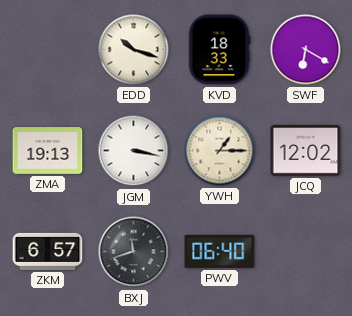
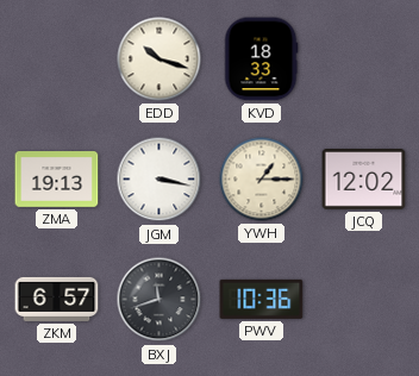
SWF: 6:20 -> none
PWV: 06:40 -> 10:36
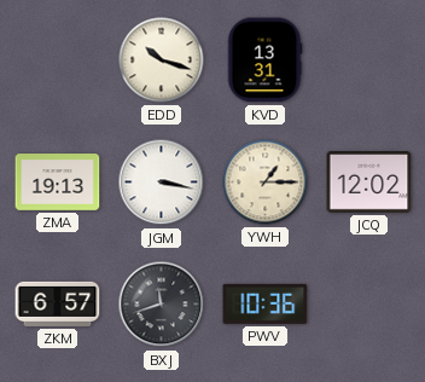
KVD: 18:33 -> 13:31
